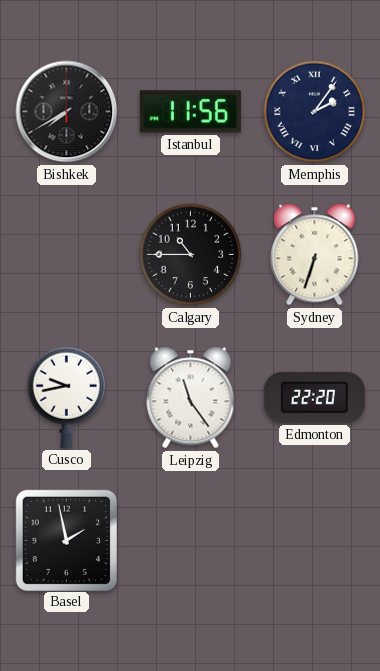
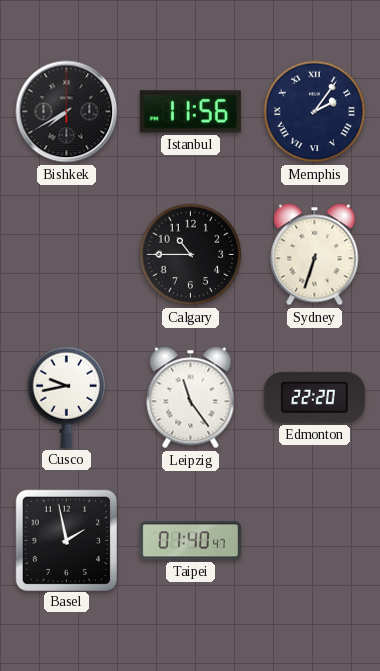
Taipei: none -> 01:40
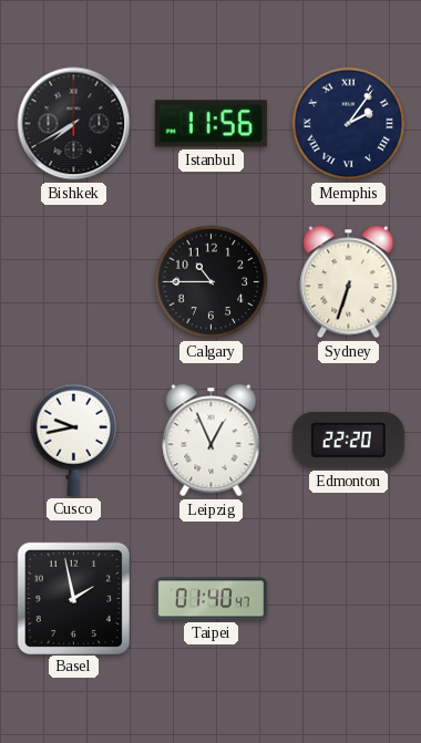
Leipzig: 11:24 -> 12:56
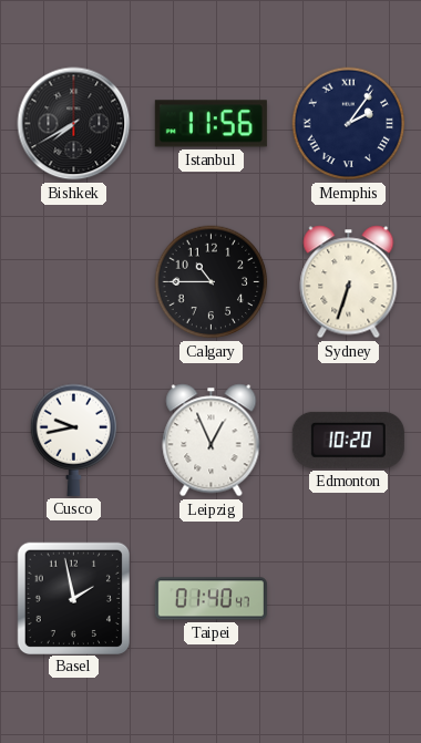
Edmonton: 22:20 -> 10:20
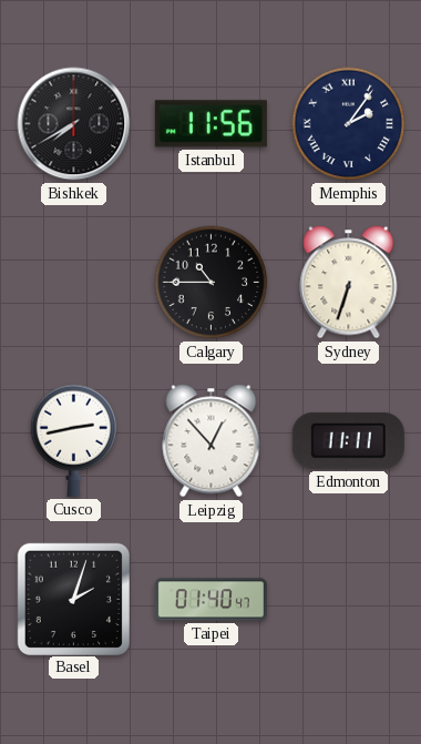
Cusco: 9:43 -> 2:43
Leipzig: 12:56 -> 12:53
Edmonton: 10:20 -> 11:11
Basel: 1:58 -> 2:03
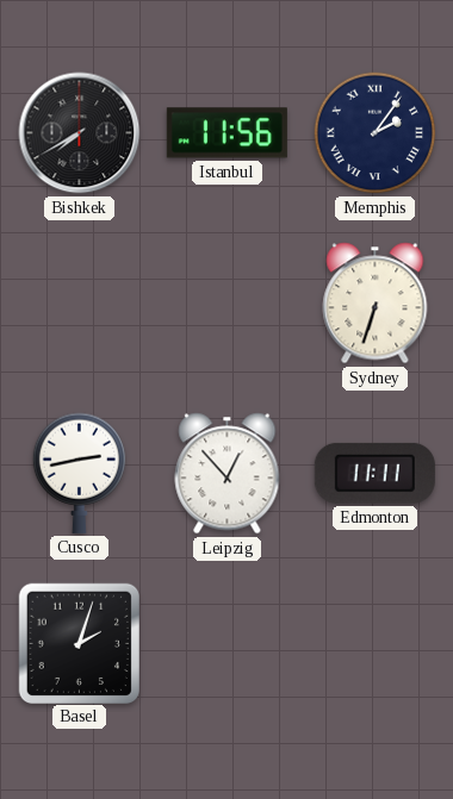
Calgary: 10:45 -> none
Taipei: 01:40 -> none
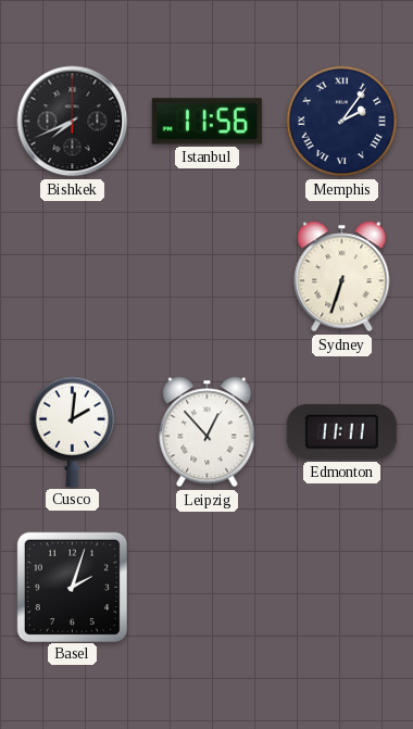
Bishkek: 7:40 -> 7:41
Cusco: 2:43 -> 2:01
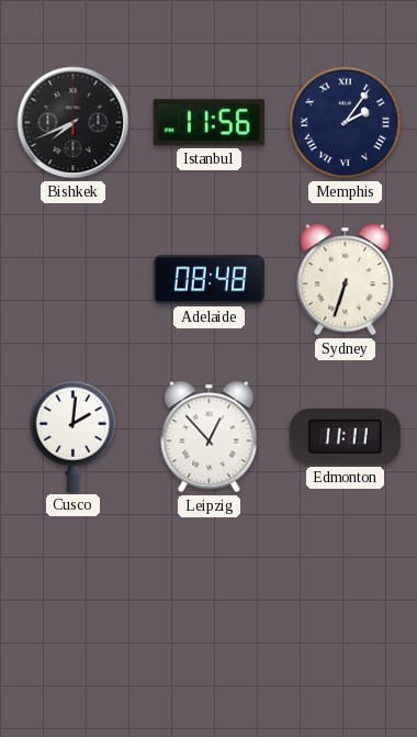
Adelaide: none -> 08:48
Basel: 2:03 -> none
